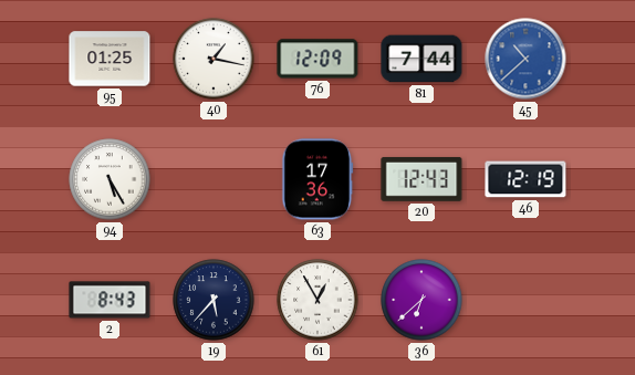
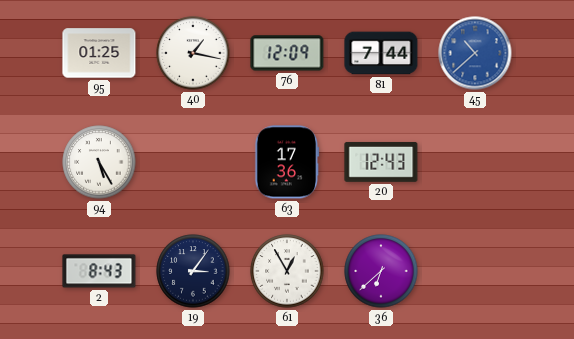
46: 12:19 -> none
19: 5:37 -> 3:06
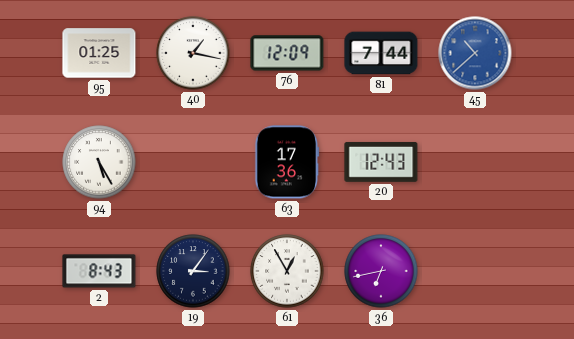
36: 6:38 -> 6:43
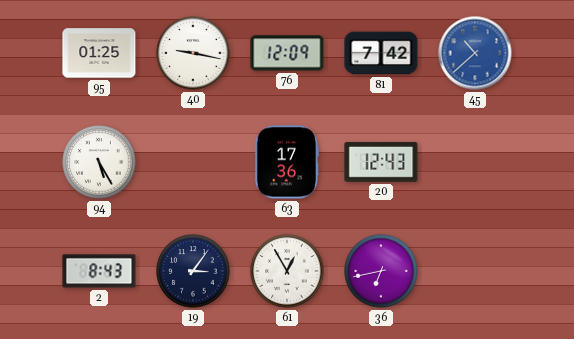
40: 1:17 -> 9:17
81: 7:44 -> 7:42
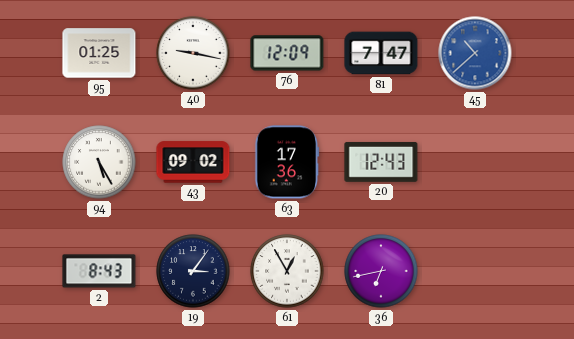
81: 7:42 -> 7:47
43: none -> 09:02
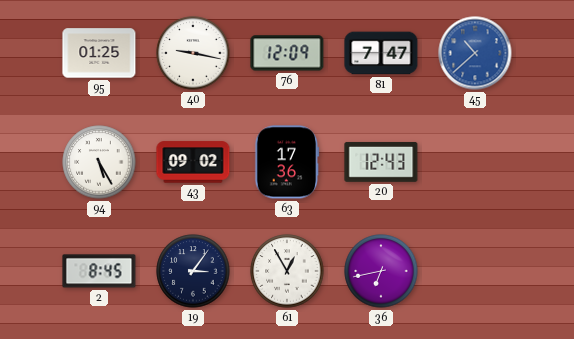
2: 8:43 -> 8:45
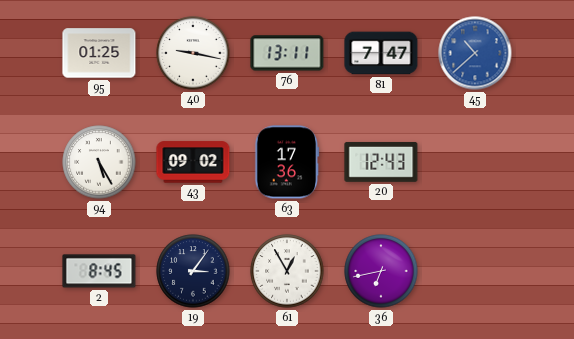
76: 12:09 -> 13:11
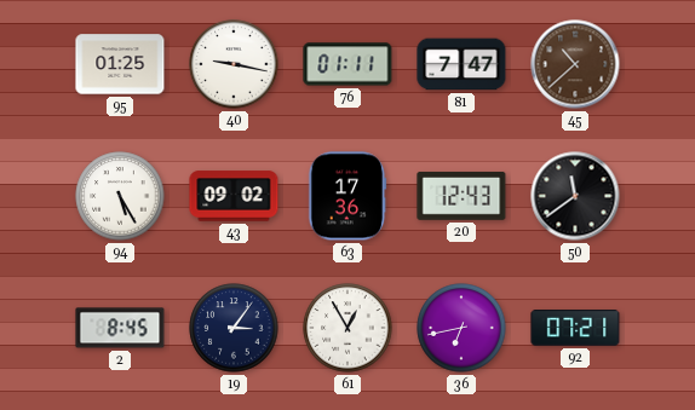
76: 13:11 -> 01:11
45 dial: blue -> brown
50: none -> 11:39
92: none -> 07:21
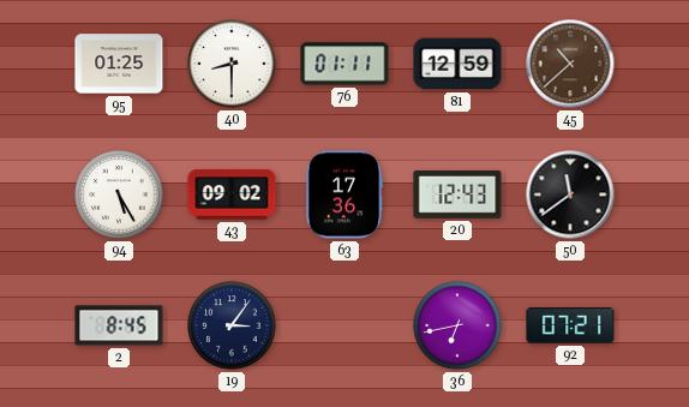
40: 9:17 -> 8:30
81: 7:47 -> 12:59
61: 12:55 -> none
